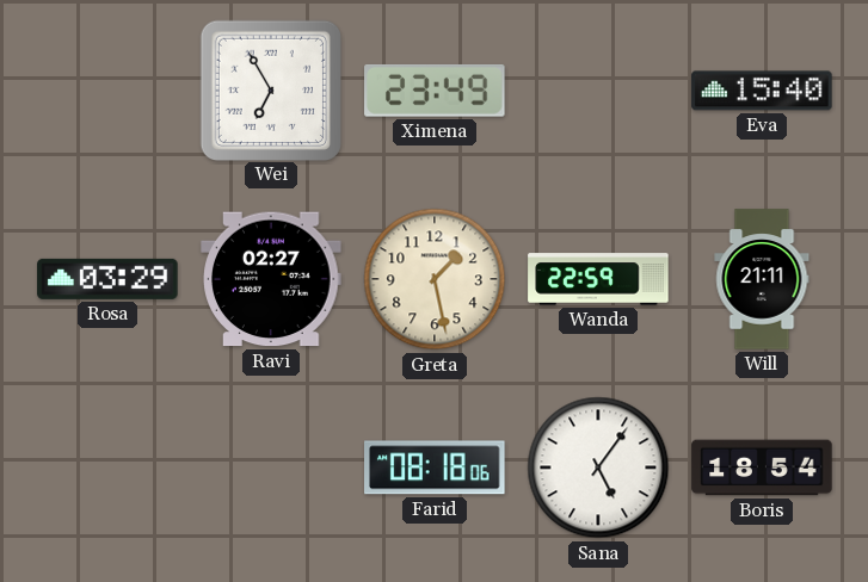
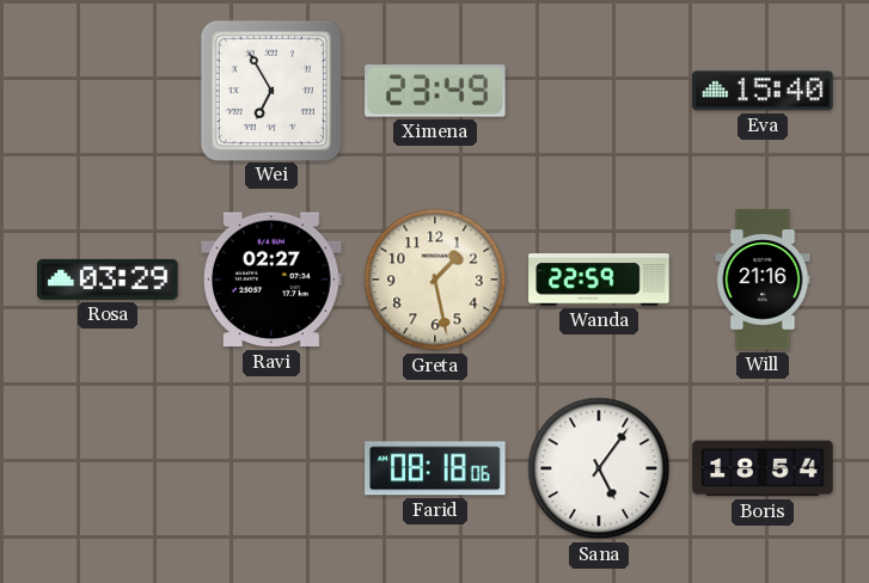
Will: 21:11 -> 21:16
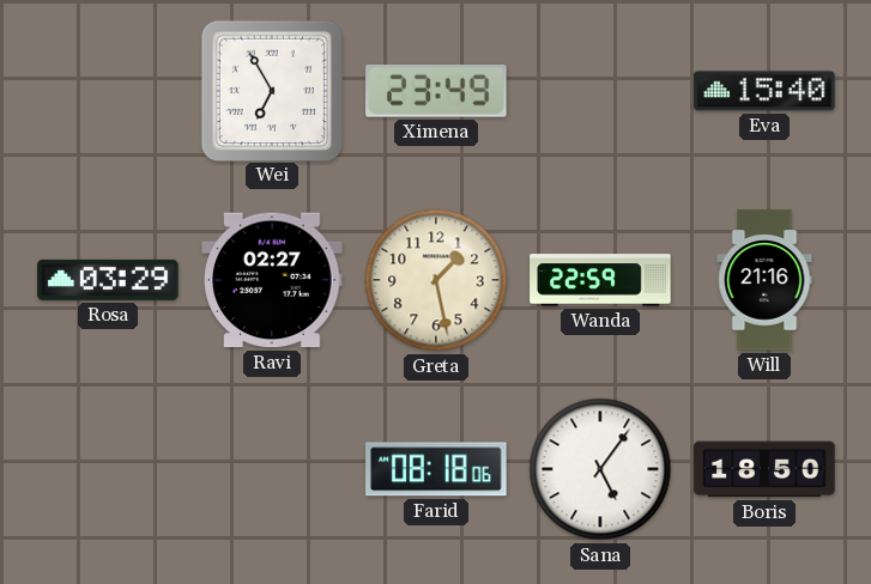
Boris: 18:54 -> 18:50
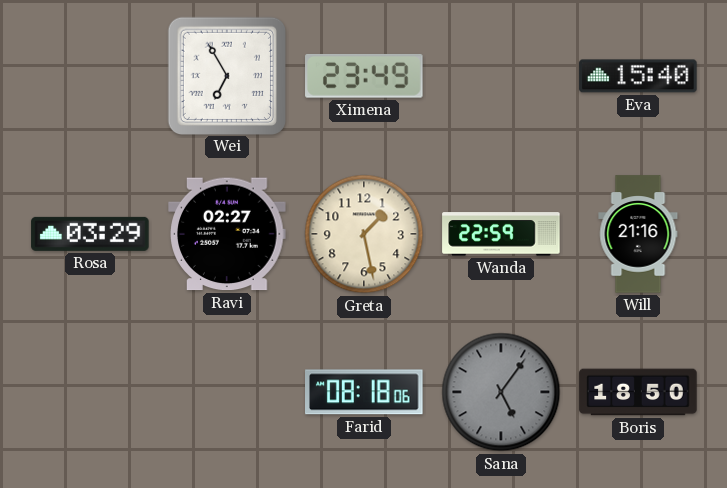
Sana dial: white -> grey
